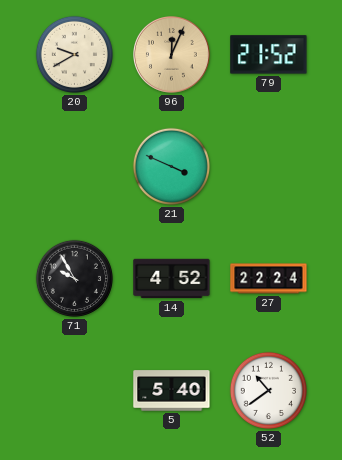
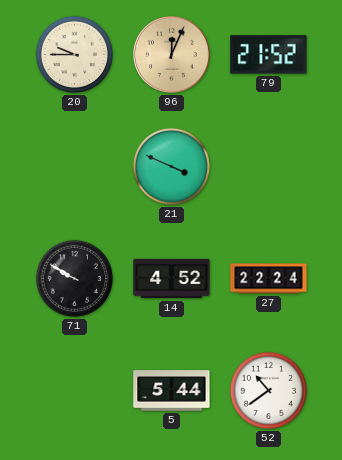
20: 9:40 -> 9:45
71: 9:55 -> 9:50
5: 5:40 -> 5:44
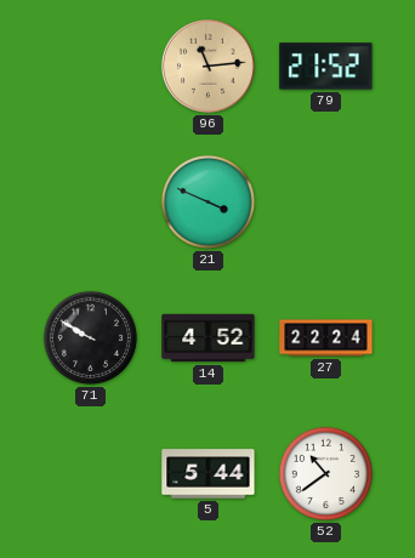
20: 9:45 -> none
96: 12:04 -> 11:14
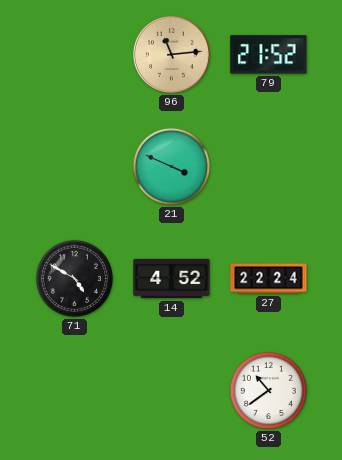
71: 9:50 -> 4:50
5: 5:44 -> none
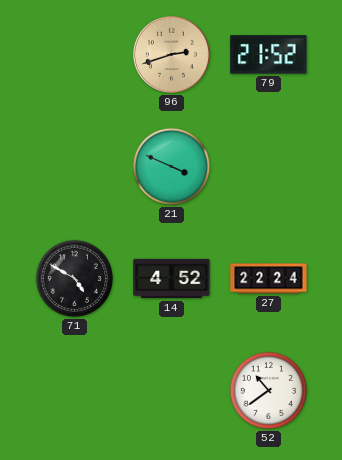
96: 11:14 -> 2:42
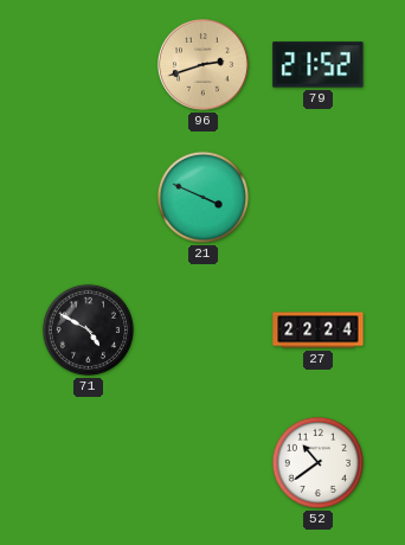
14: 4:52 -> none
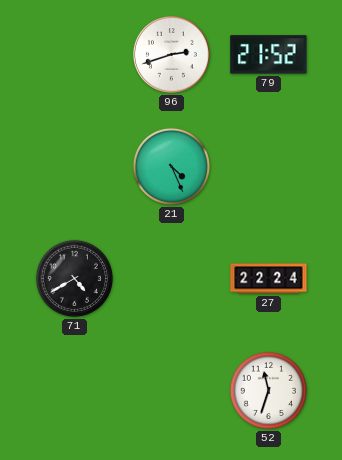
96 dial: champagne -> white
21: 3:49 -> 4:26
71: 4:50 -> 4:40
52: 10:39 -> 11:33
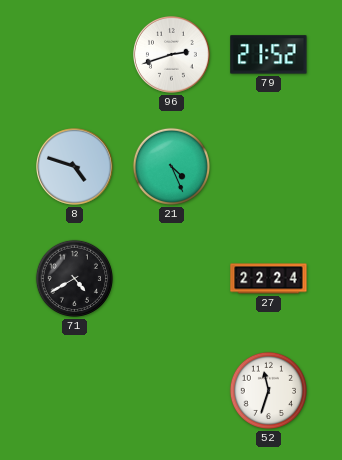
8: none -> 4:48
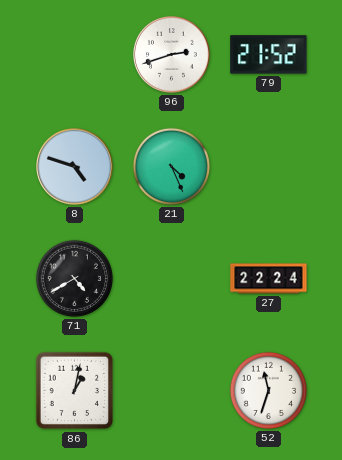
86: none -> 1:02
